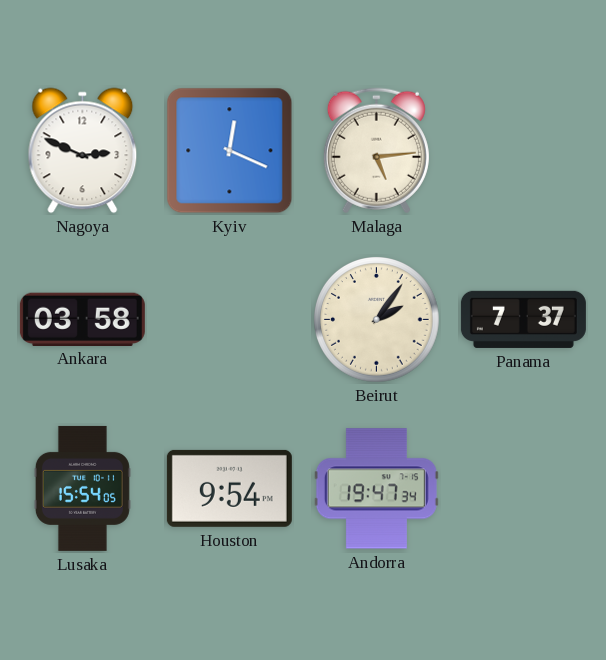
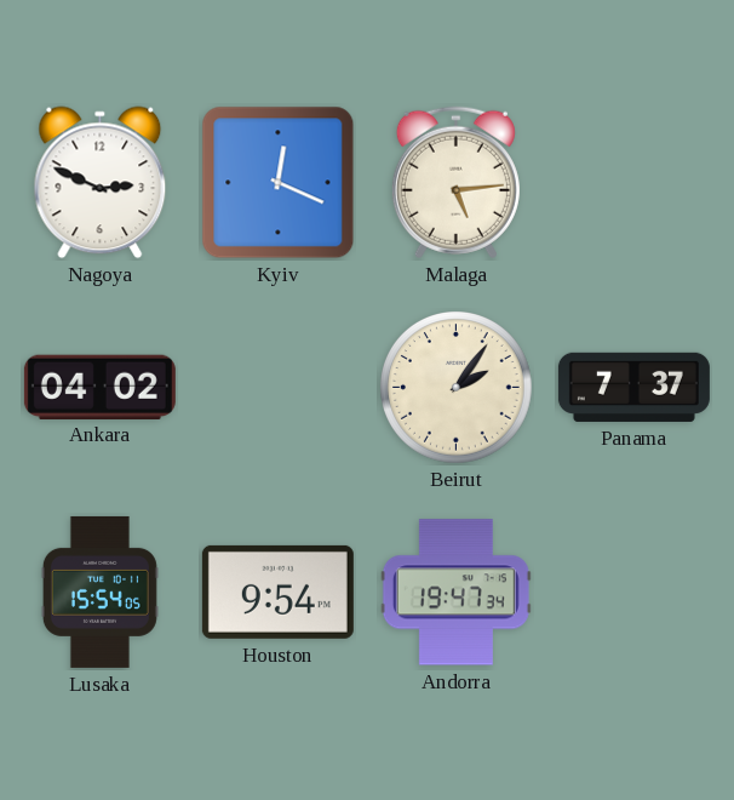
Ankara: 03:58 -> 04:02
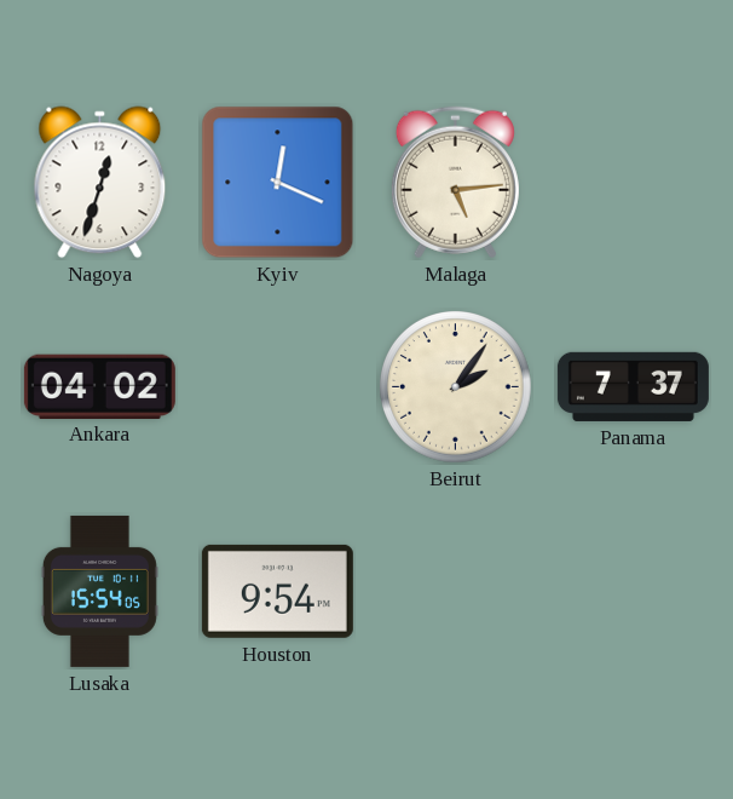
Nagoya: 2:49 -> 12:33
Andorra: 19:47 -> none
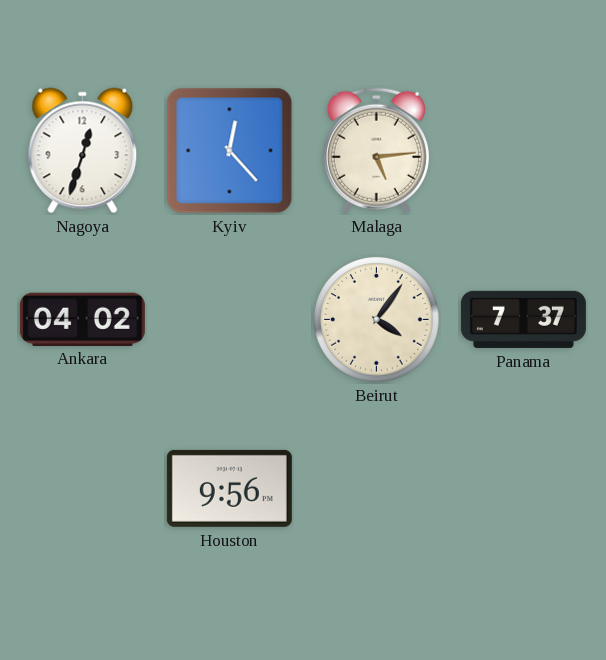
Kyiv: 12:19 -> 12:23
Beirut: 2:06 -> 4:06
Lusaka: 15:54 -> none
Houston: 9:54 -> 9:56
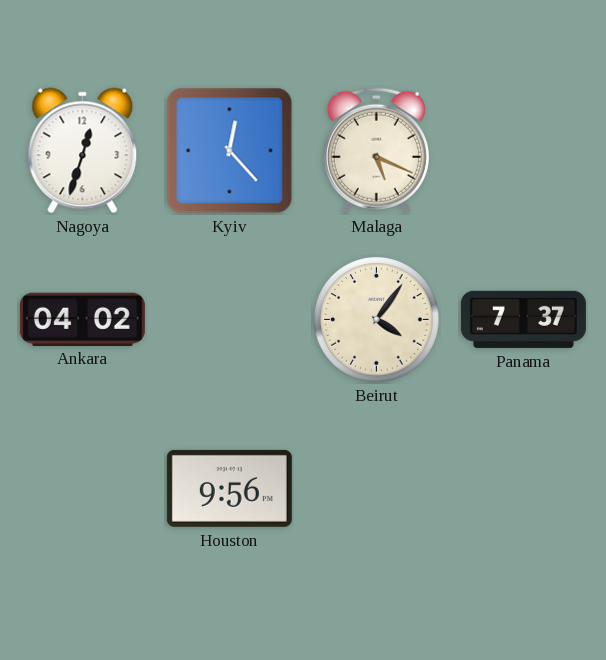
Malaga: 5:14 -> 5:19
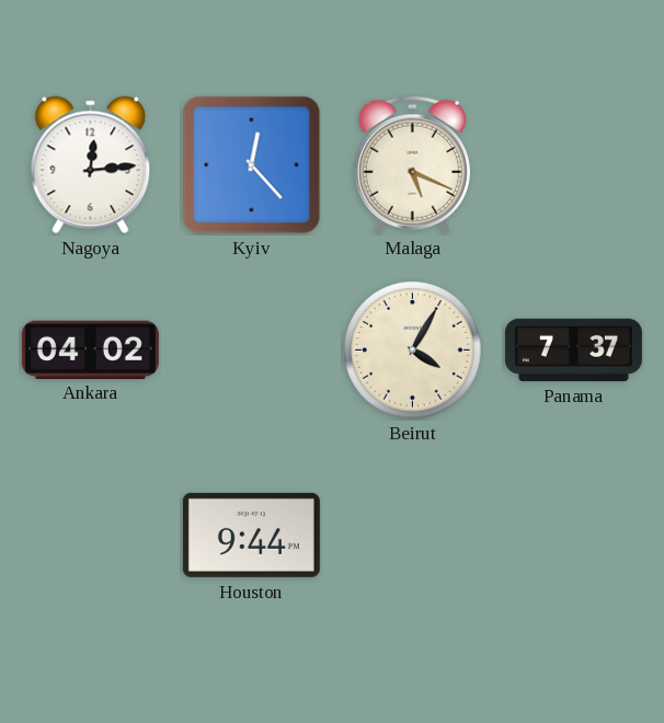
Nagoya: 12:33 -> 12:14
Beirut: 4:06 -> 4:05
Houston: 9:56 -> 9:44
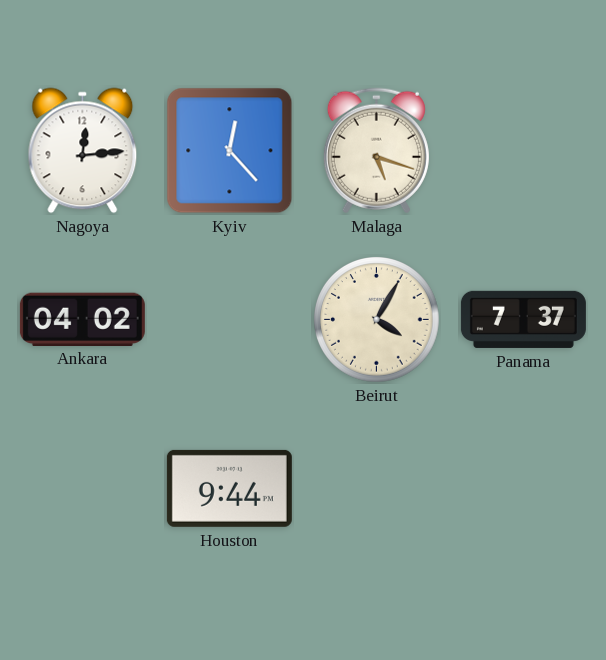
Malaga: 5:19 -> 5:18
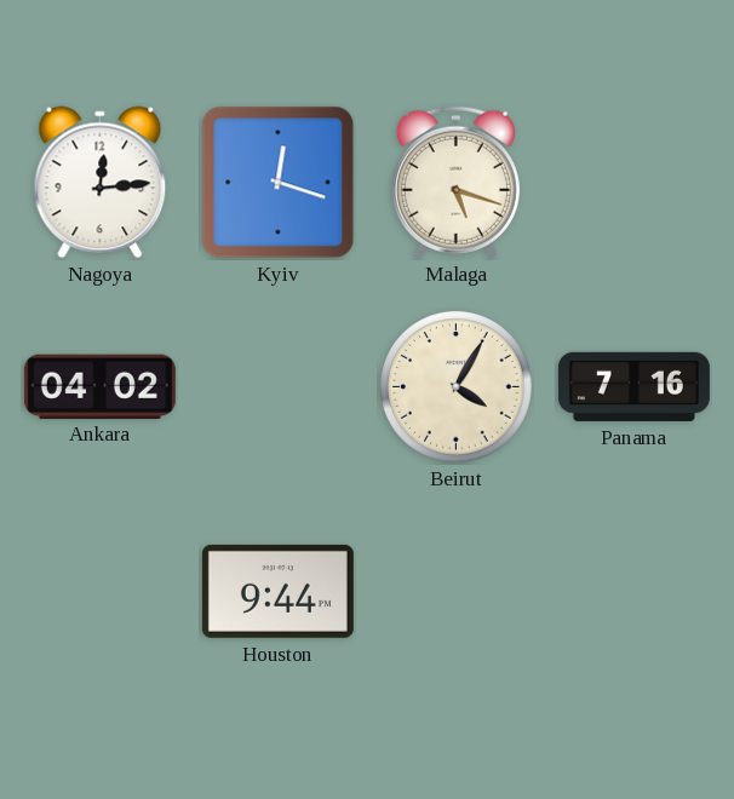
Kyiv: 12:23 -> 12:18
Panama: 7:37 -> 7:16
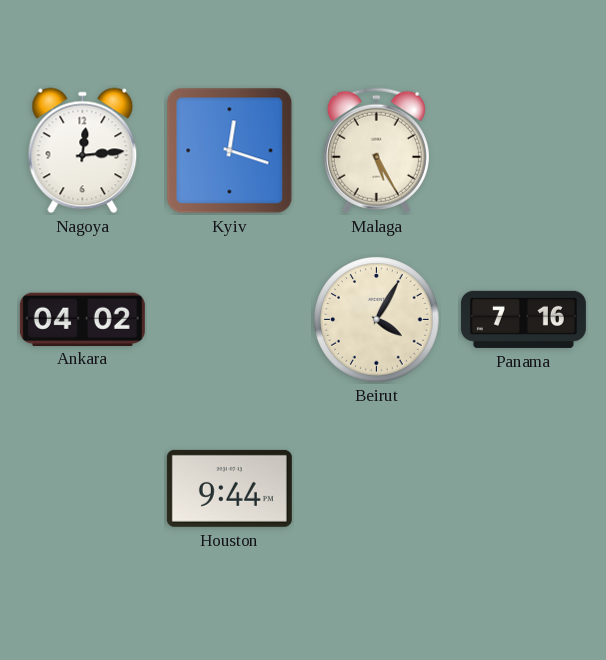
Malaga: 5:18 -> 5:25
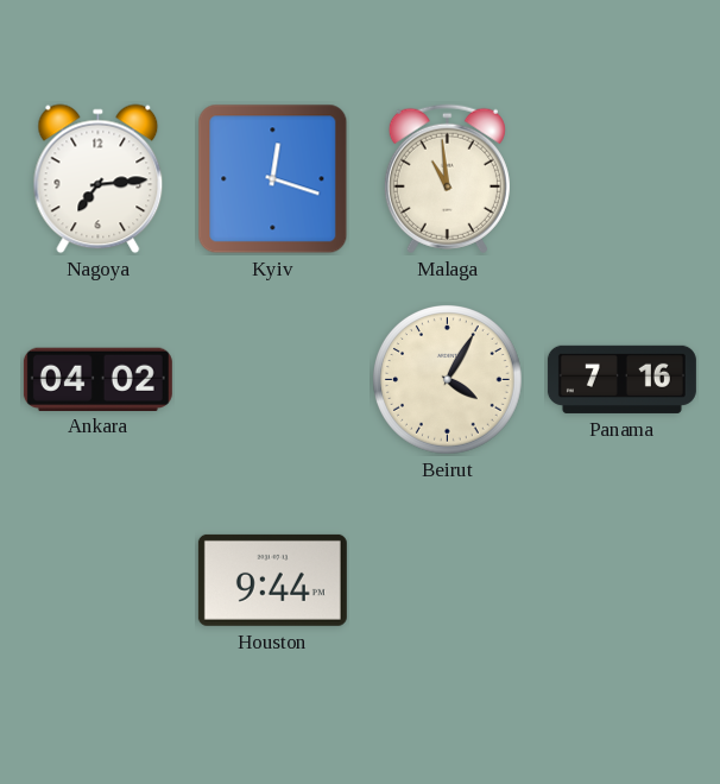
Nagoya: 12:14 -> 7:14
Malaga: 5:25 -> 10:59
